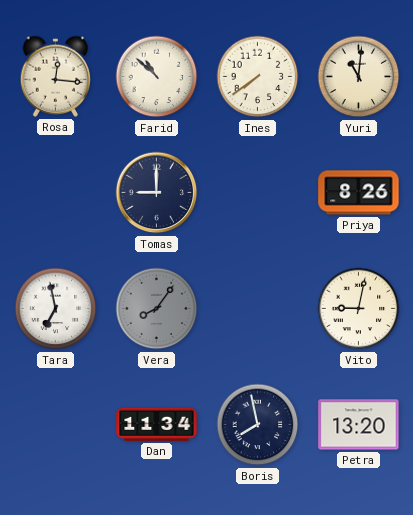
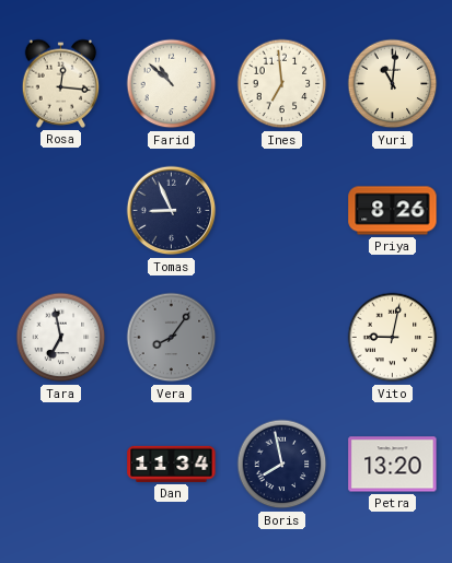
Ines: 7:39 -> 6:59
Tomas: 9:00 -> 8:56
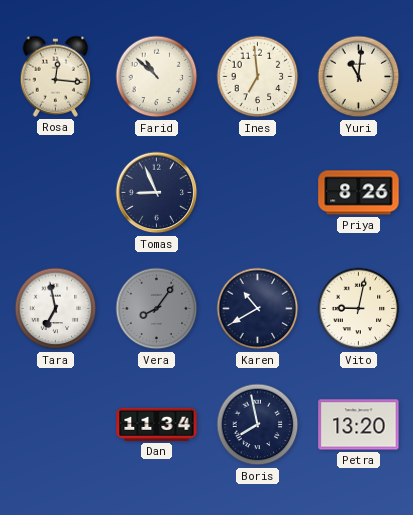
Karen: none -> 10:40
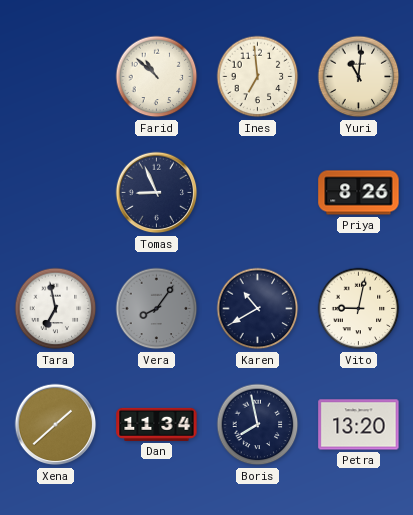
Rosa: 12:16 -> none
Xena: none -> 1:38
